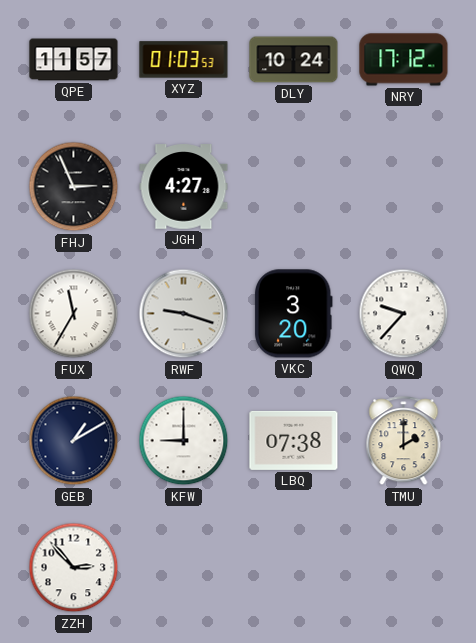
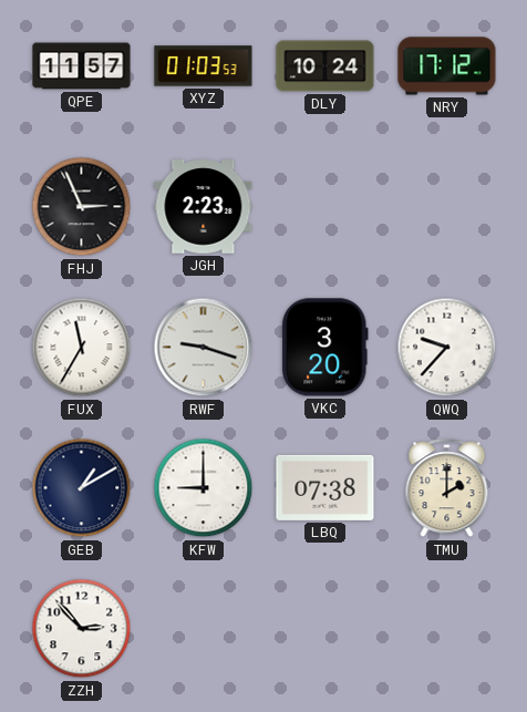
JGH: 4:27 -> 2:23
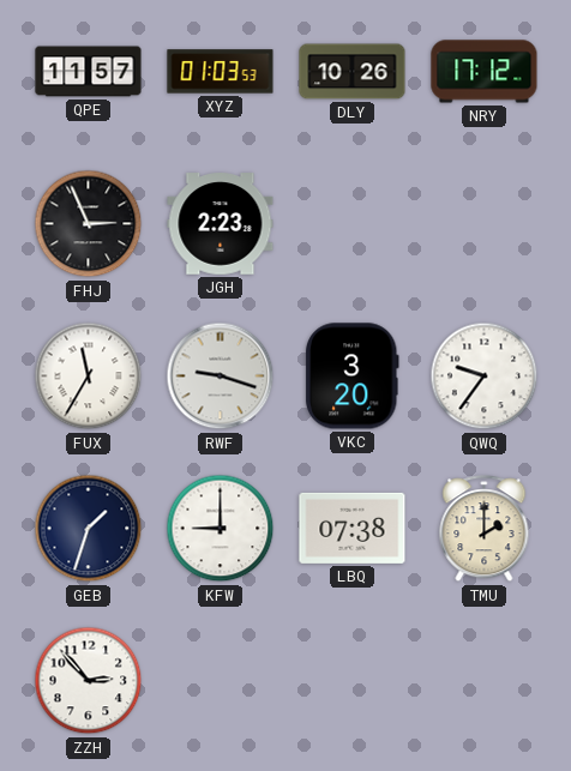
DLY: 10:24 -> 10:26
QWQ: 9:37 -> 9:36
GEB: 1:10 -> 1:33
